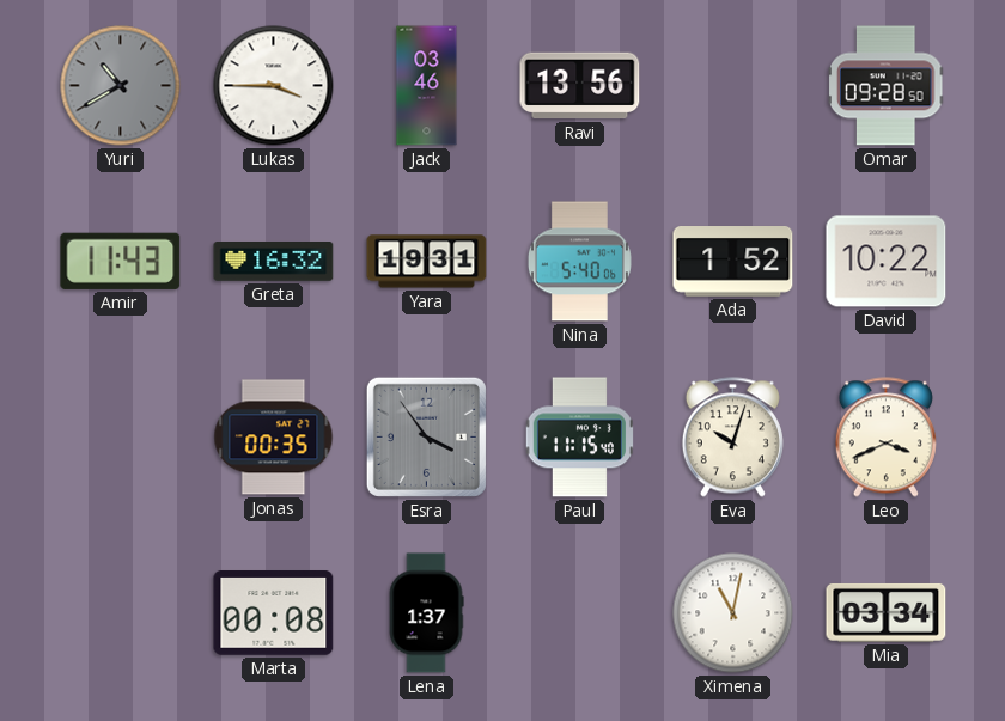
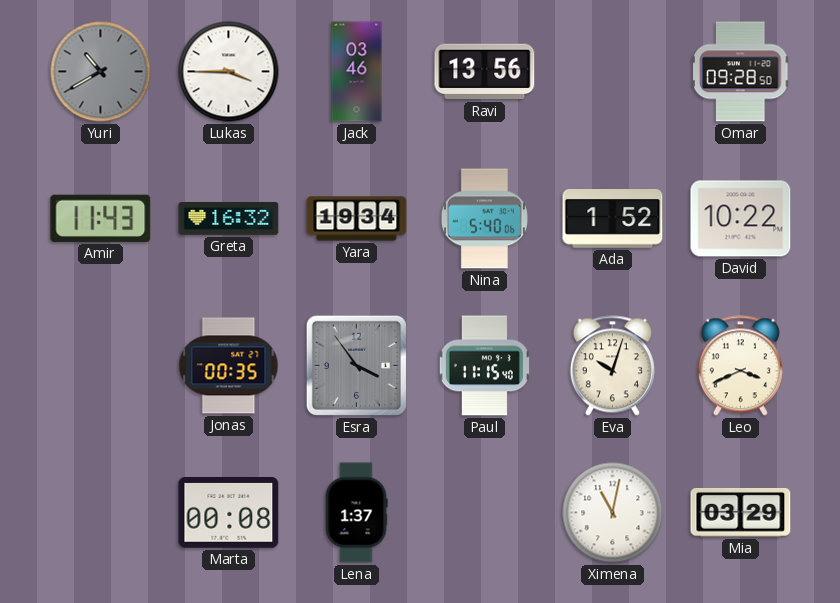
Yara: 19:31 -> 19:34
Mia: 03:34 -> 03:29
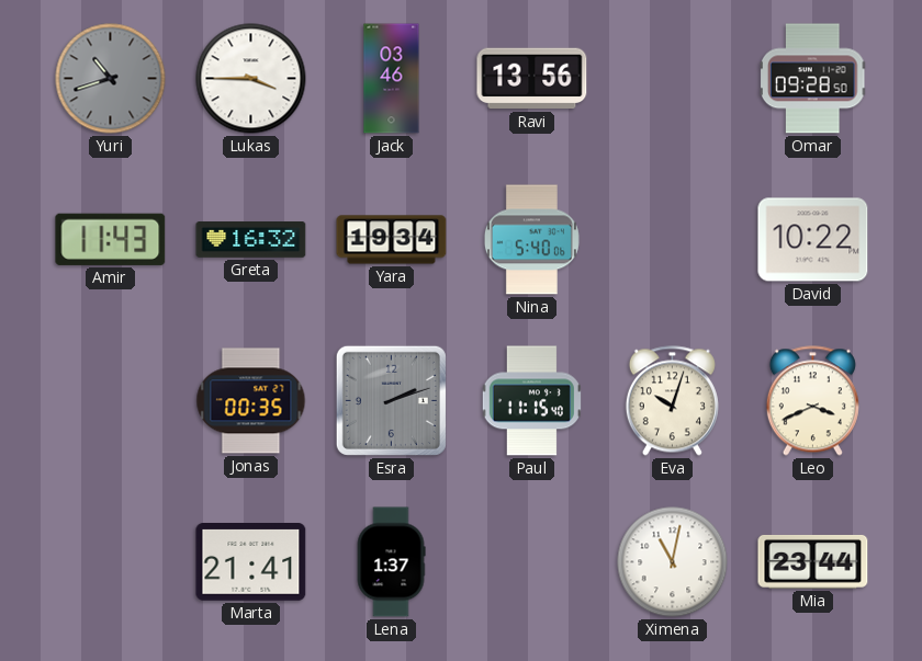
Yuri: 10:40 -> 10:42
Ada: 1:52 -> none
Esra: 3:54 -> 2:12
Marta: 00:08 -> 21:41
Mia: 03:29 -> 23:44
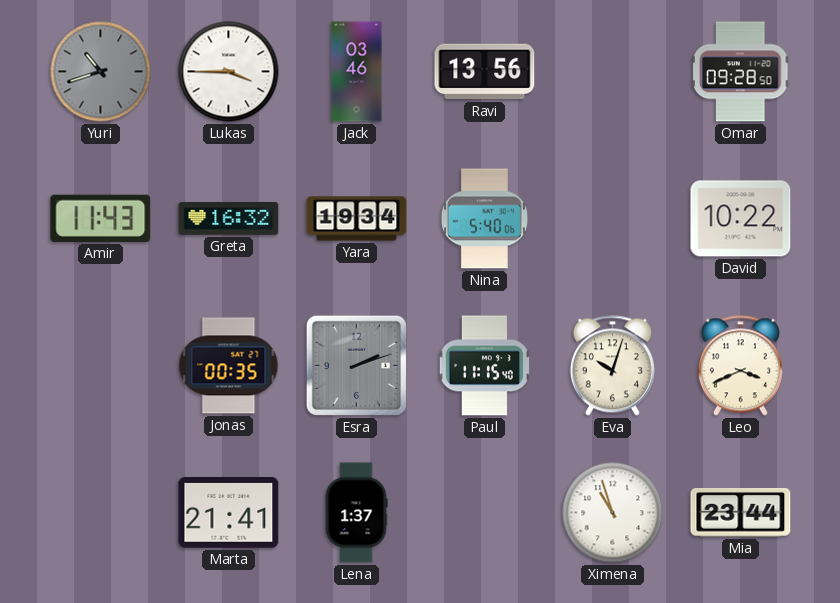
Ximena: 11:02 -> 10:57
